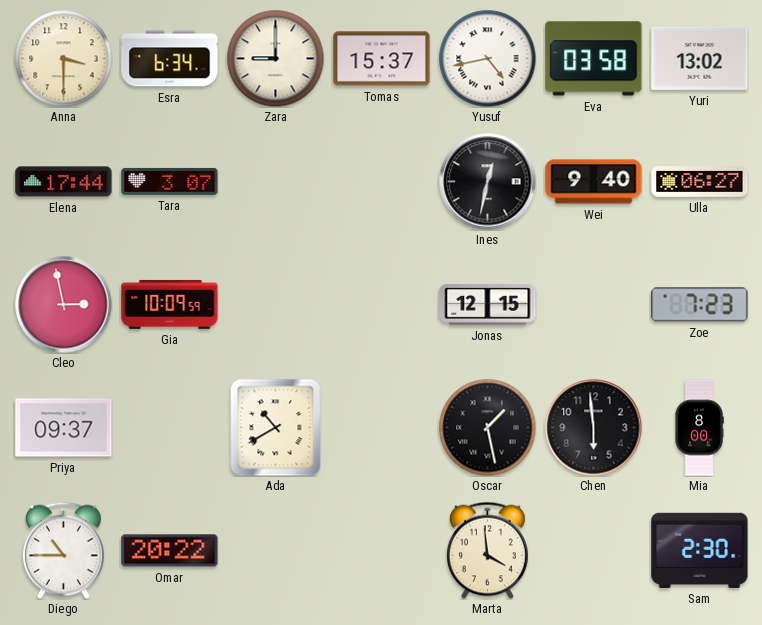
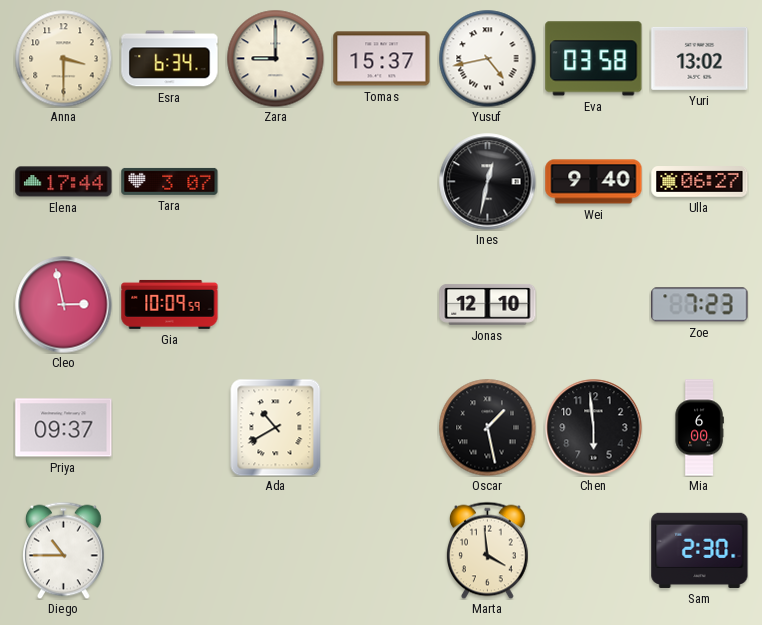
Jonas: 12:15 -> 12:10
Mia: 8:00 -> 6:00
Omar: 20:22 -> none
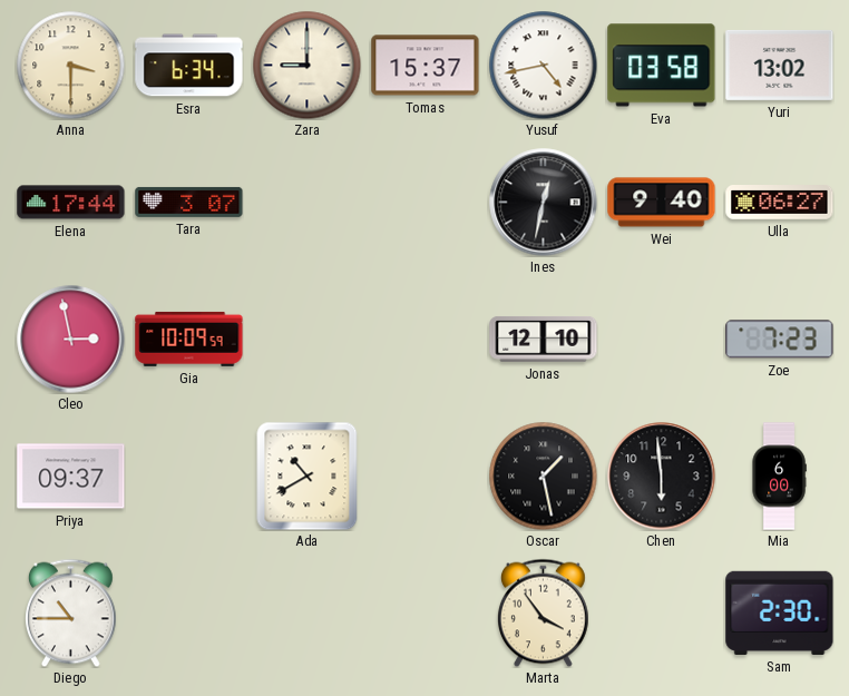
Marta: 3:59 -> 3:54
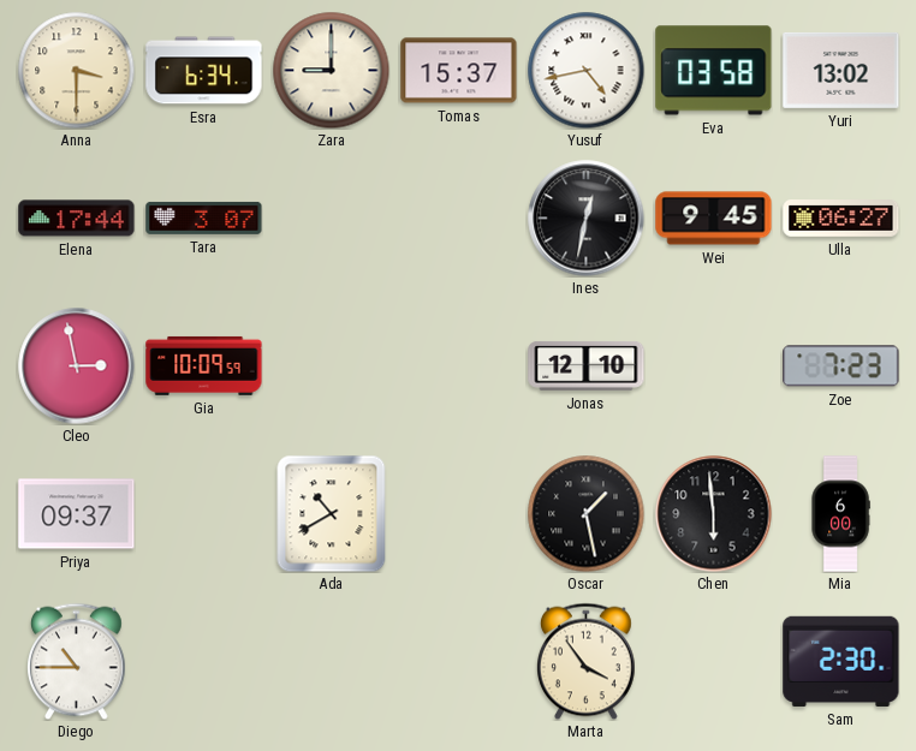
Wei: 9:40 -> 9:45
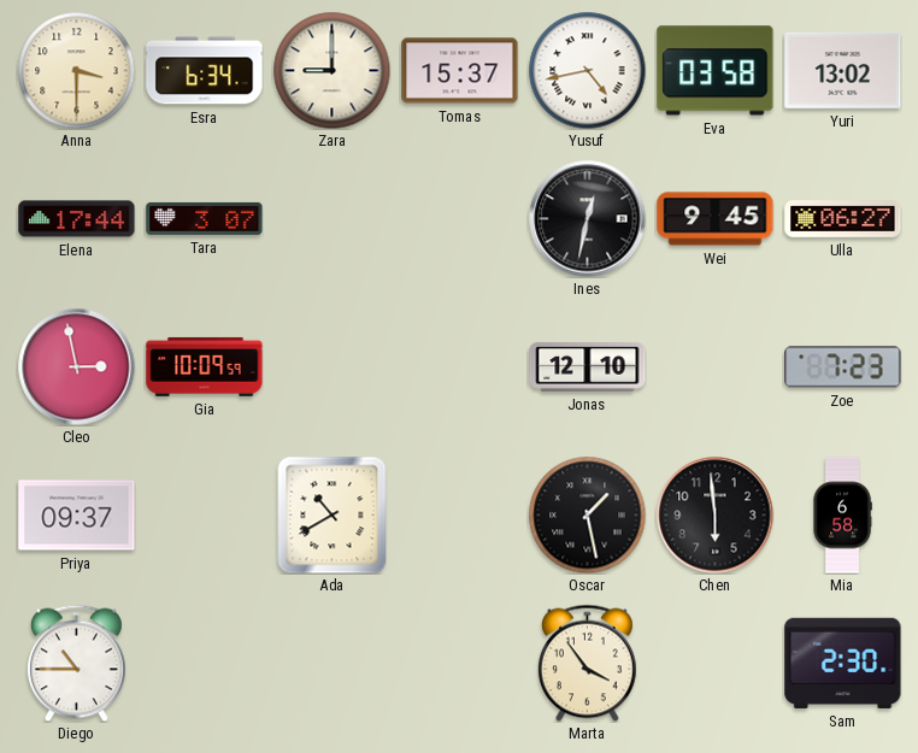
Mia: 6:00 -> 6:58
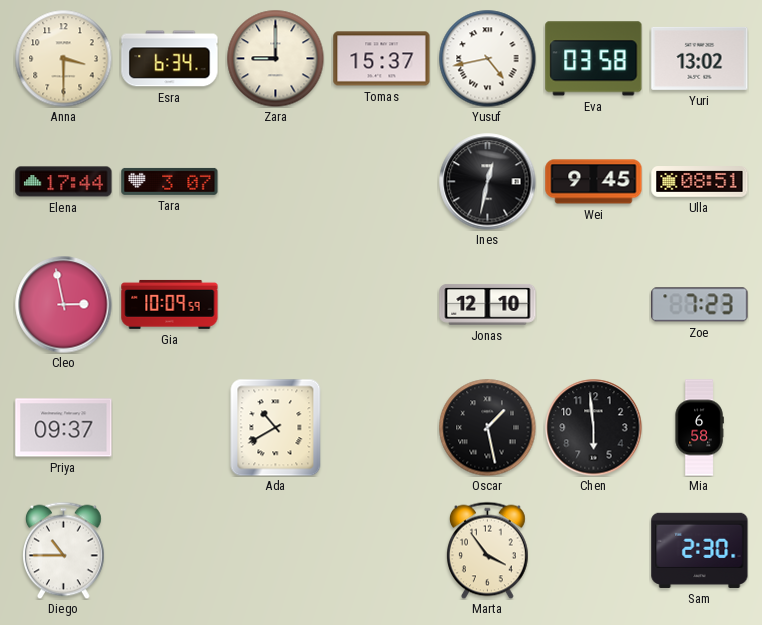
Ulla: 06:27 -> 08:51
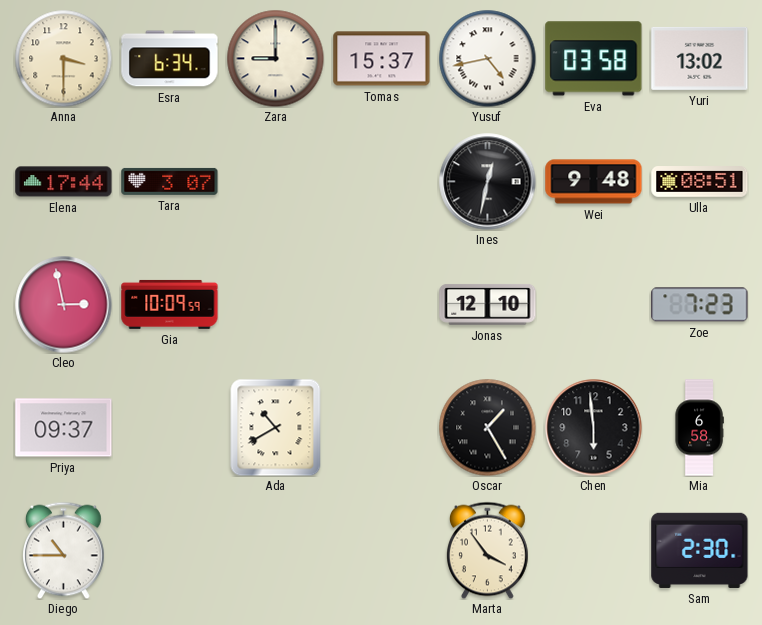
Wei: 9:45 -> 9:48
Oscar: 1:28 -> 1:25
